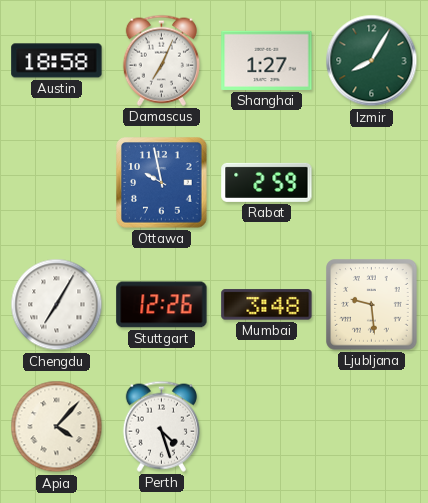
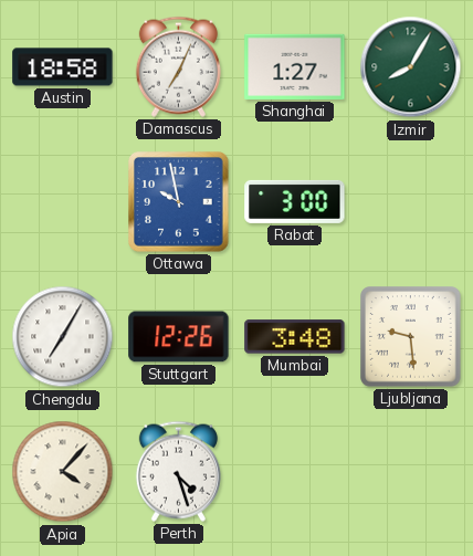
Rabat: 2:59 -> 3:00
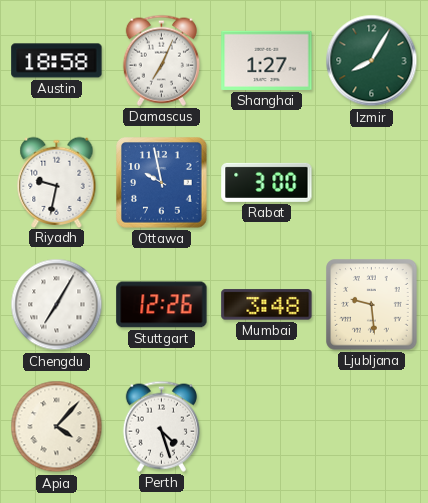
Riyadh: none -> 9:32
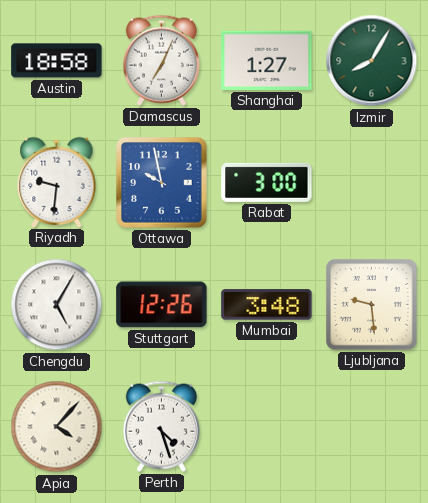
Riyadh: 9:32 -> 9:31
Chengdu: 7:05 -> 5:05
